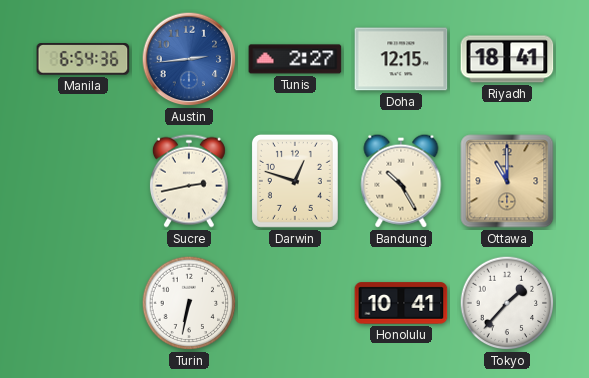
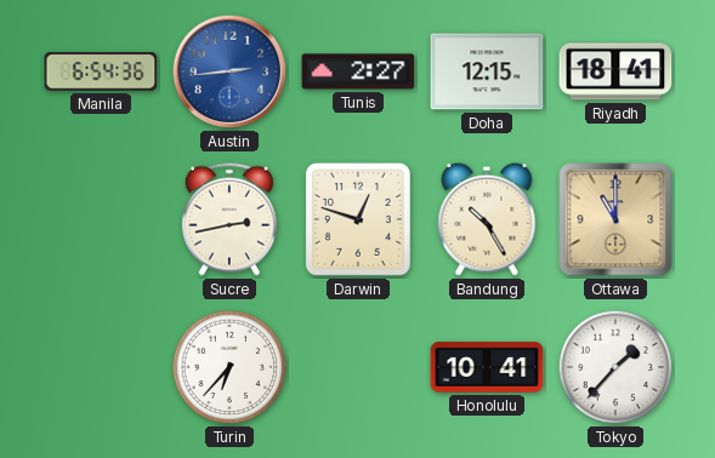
Turin: 6:32 -> 6:37
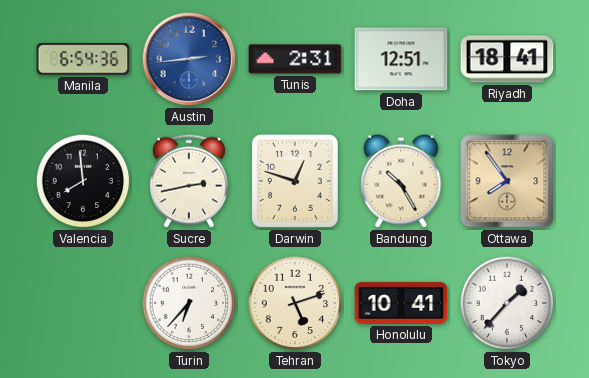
Tunis: 2:27 -> 2:31
Doha: 12:15 -> 12:51
Valencia: none -> 7:59
Ottawa: 11:00 -> 7:54
Tehran: none -> 5:12
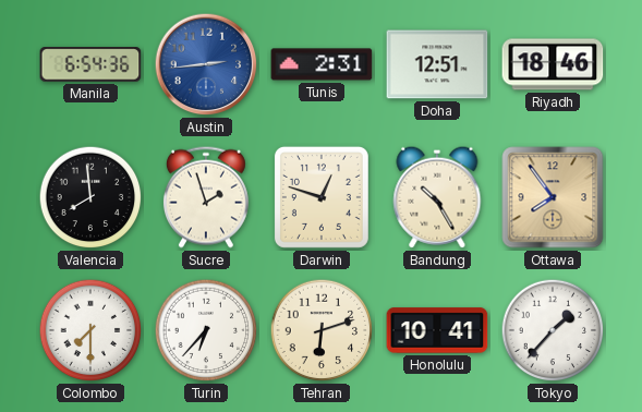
Riyadh: 18:41 -> 18:46
Sucre: 2:43 -> 1:57
Colombo: none -> 7:30
Tehran: 5:12 -> 6:12
